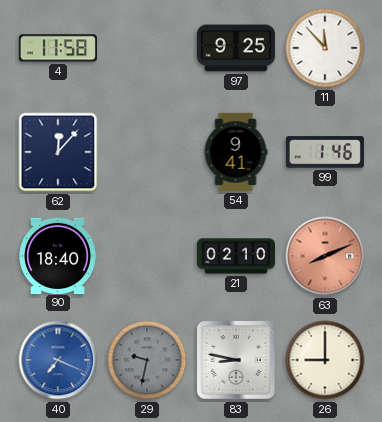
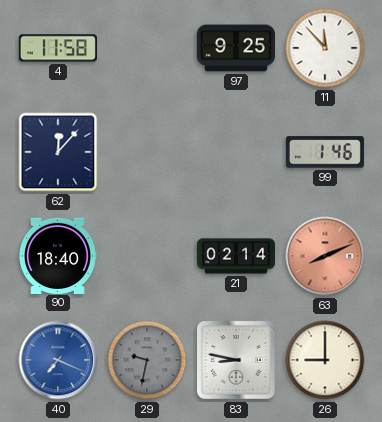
54: 9:41 -> none
21: 02:10 -> 02:14
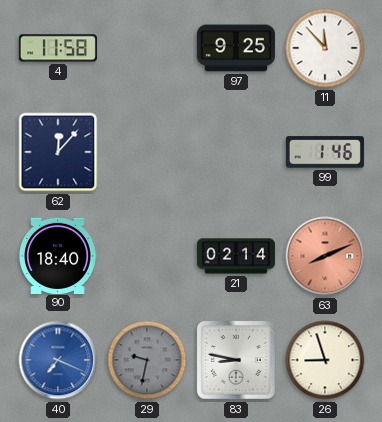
26: 9:00 -> 8:57
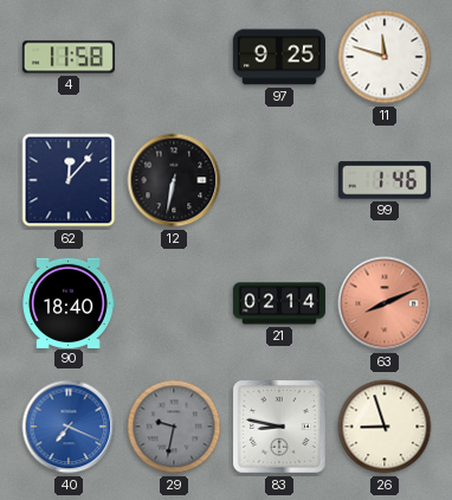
11: 11:53 -> 11:48
12: none -> 6:32
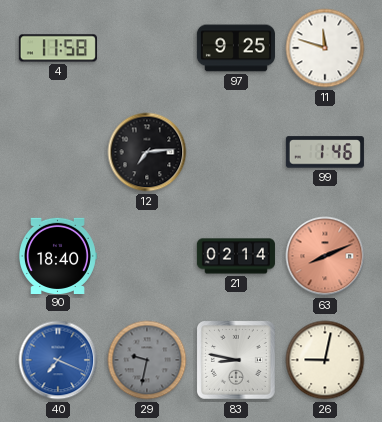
62: 12:07 -> none
12: 6:32 -> 7:14
26: 8:57 -> 9:02
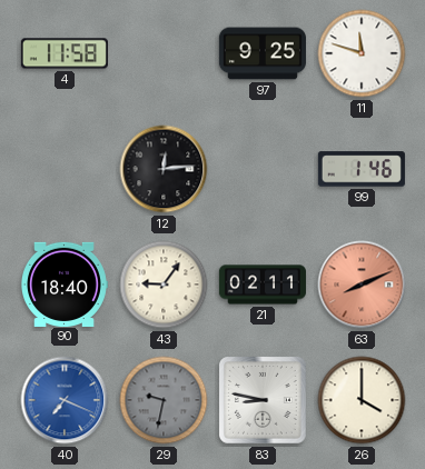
12: 7:14 -> 12:14
43: none -> 9:06
21: 02:14 -> 02:11
26: 9:02 -> 4:00
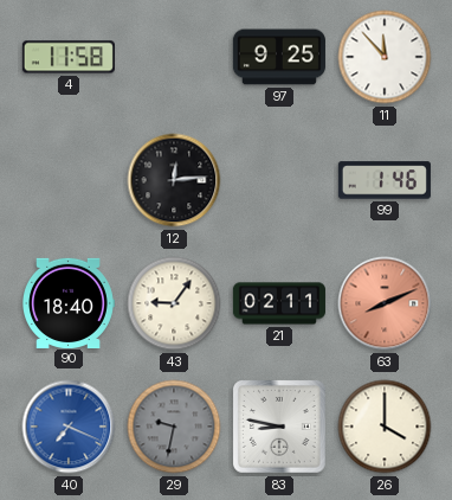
11: 11:48 -> 11:53
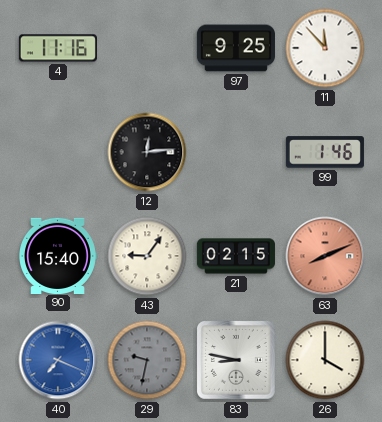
4: 11:58 -> 11:16
90: 18:40 -> 15:40
21: 02:11 -> 02:15
